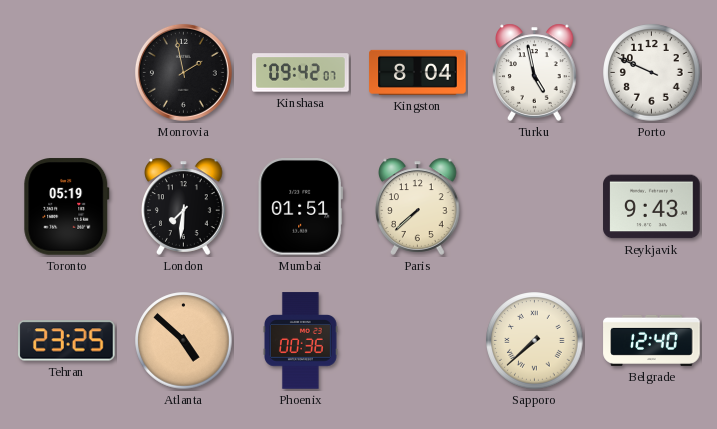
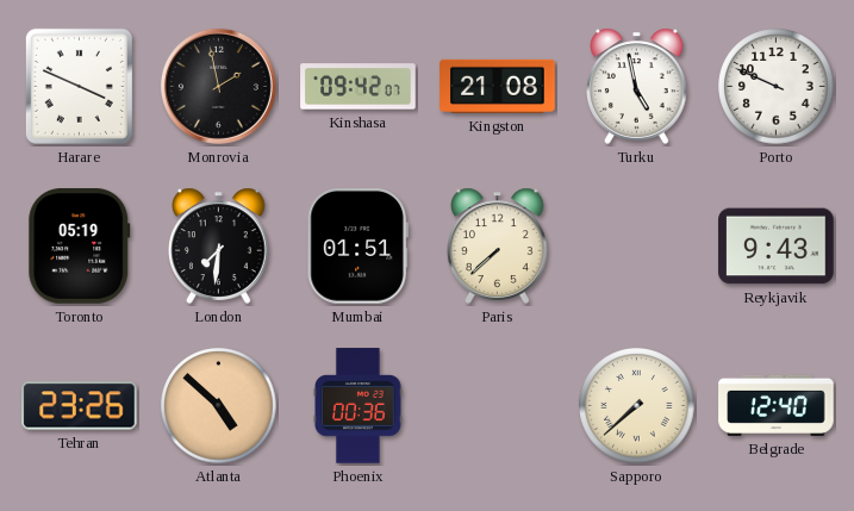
Harare: none -> 3:49
Kingston: 8:04 -> 21:08
Tehran: 23:25 -> 23:26
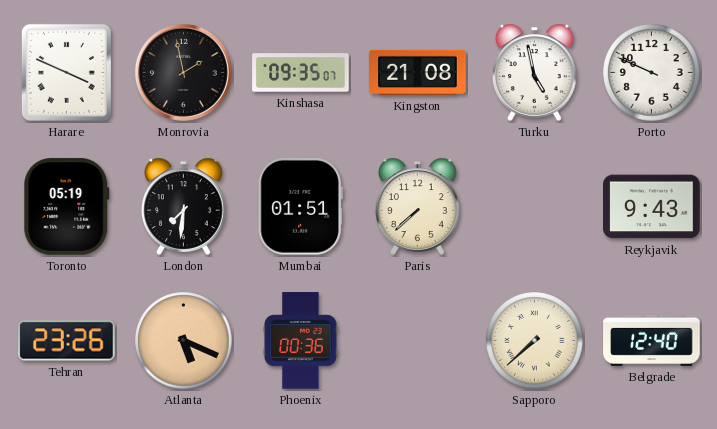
Kinshasa: 09:42 -> 09:35
Atlanta: 4:52 -> 5:19
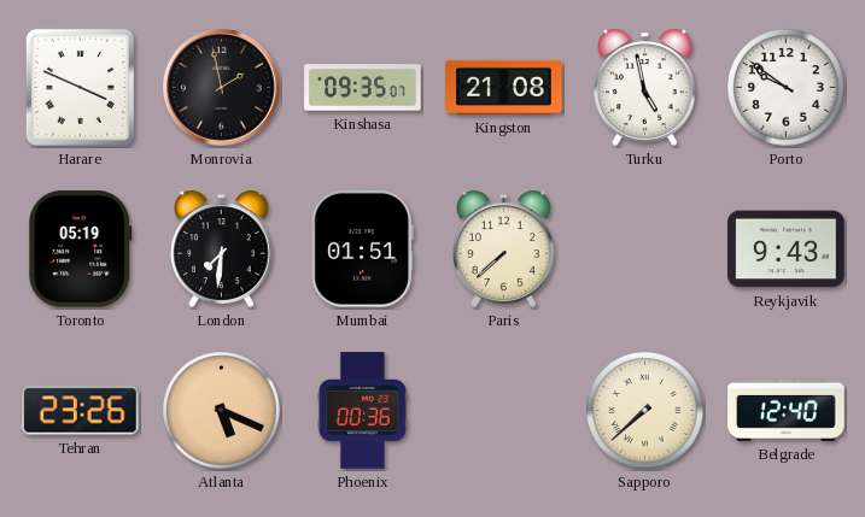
Porto: 9:49 -> 9:51
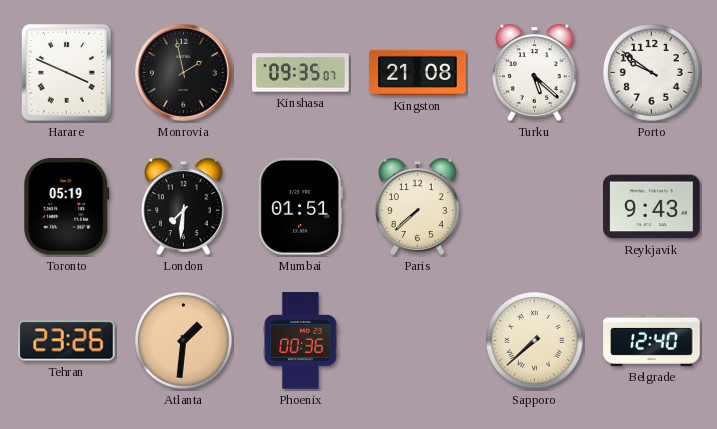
Turku: 4:58 -> 5:22
Atlanta: 5:19 -> 1:31
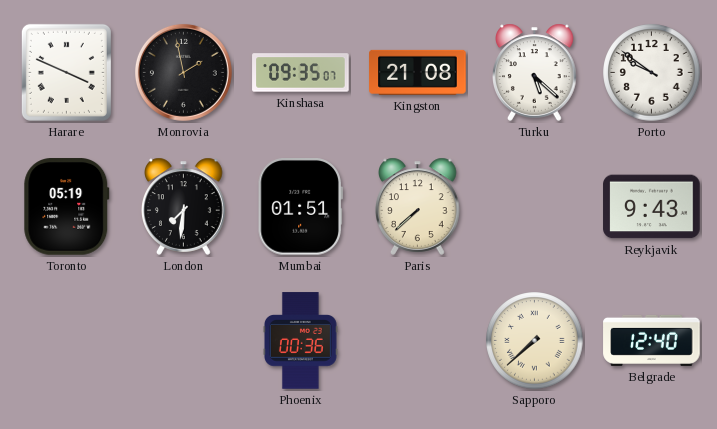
Tehran: 23:26 -> none
Atlanta: 1:31 -> none
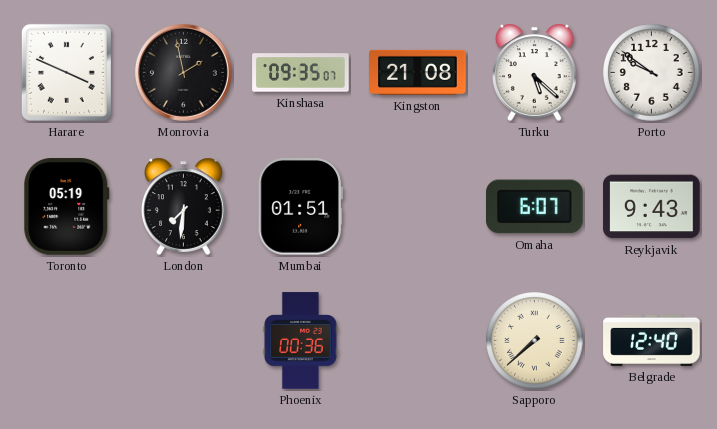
Paris: 7:38 -> none
Omaha: none -> 6:07
